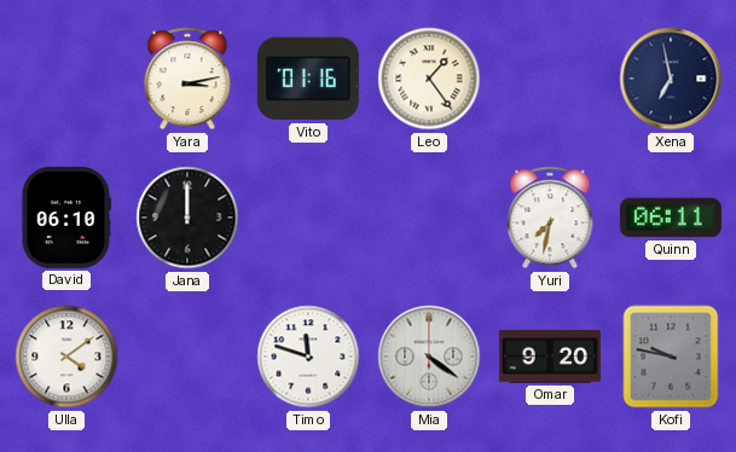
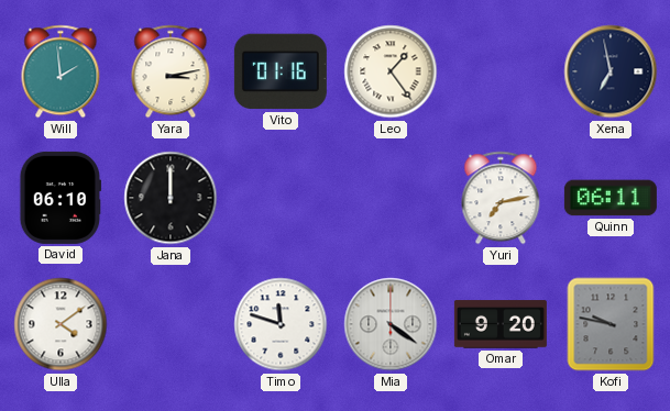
Will: none -> 1:59
Yuri: 7:32 -> 7:13
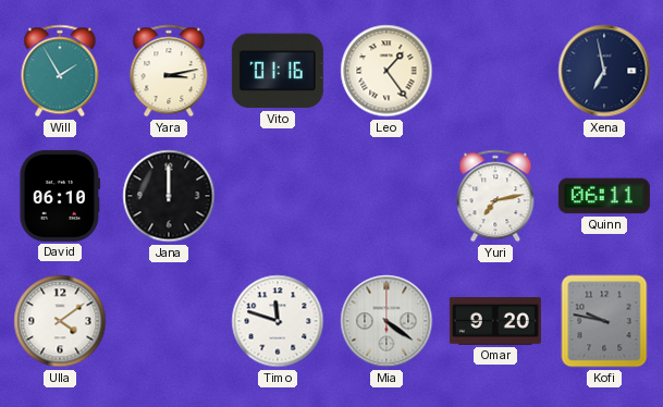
Will: 1:59 -> 1:55
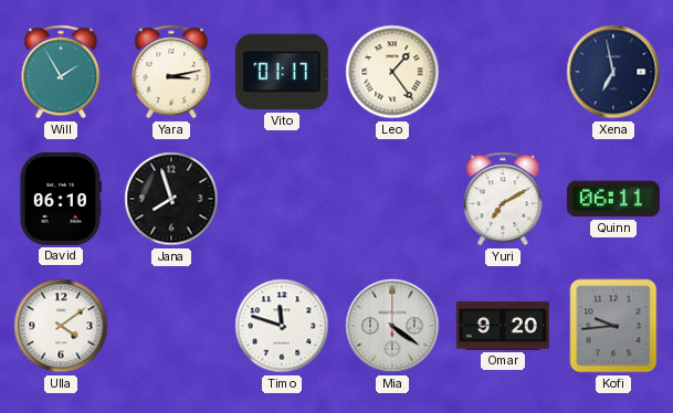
Vito: 01:16 -> 01:17
Jana: 12:00 -> 7:57
Yuri: 7:13 -> 7:10
Kofi: 9:47 -> 9:44
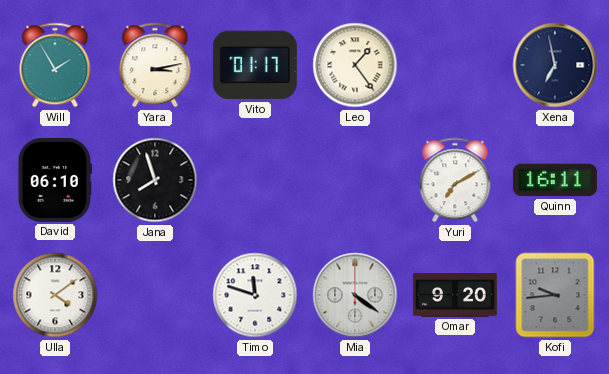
Quinn: 06:11 -> 16:11
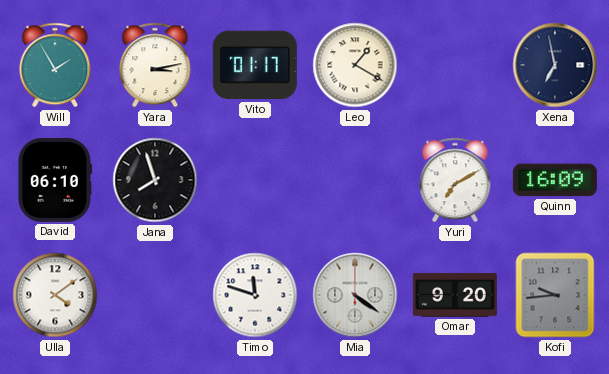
Leo: 1:24 -> 1:20
Quinn: 16:11 -> 16:09
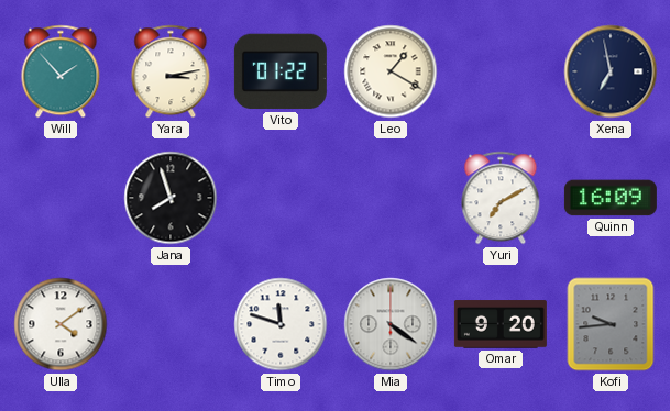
Will: 1:55 -> 1:53
Vito: 01:17 -> 01:22
David: 06:10 -> none
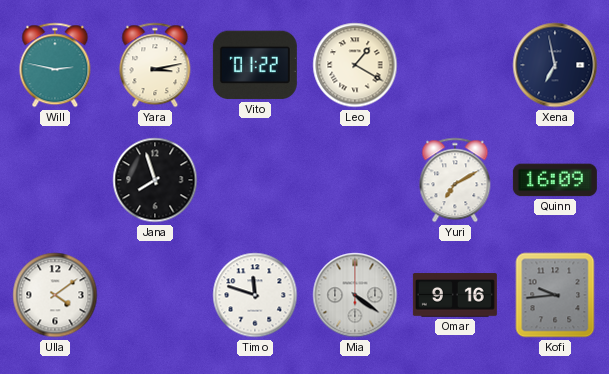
Will: 1:53 -> 2:47
Omar: 9:20 -> 9:16
